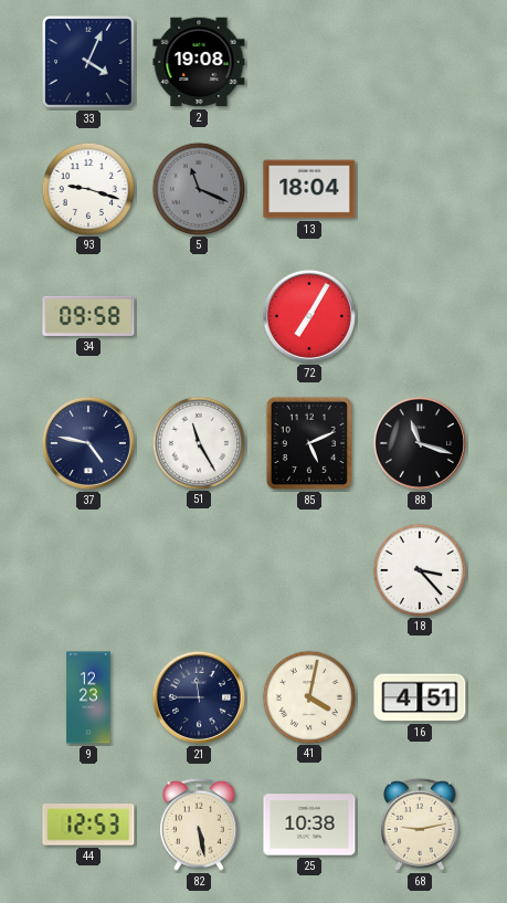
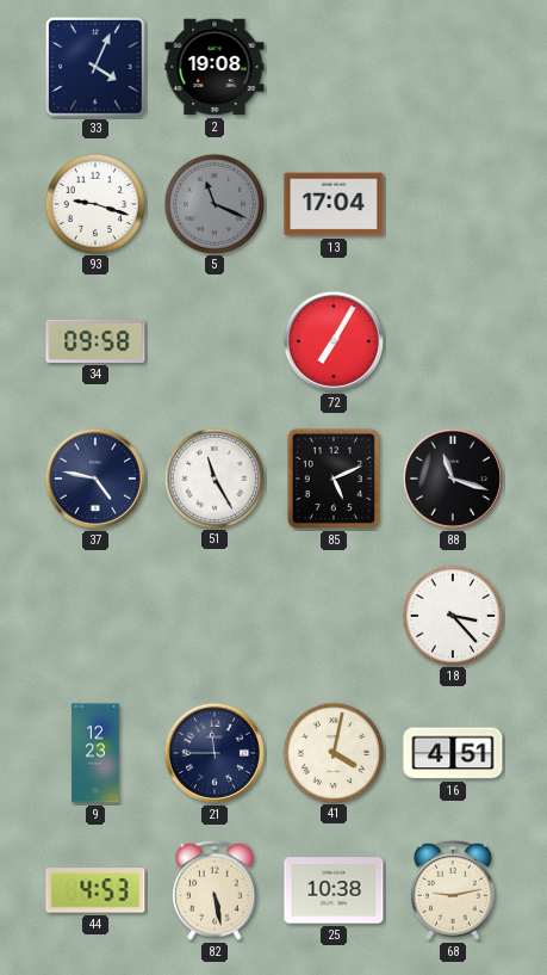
13: 18:04 -> 17:04
44: 12:53 -> 4:53
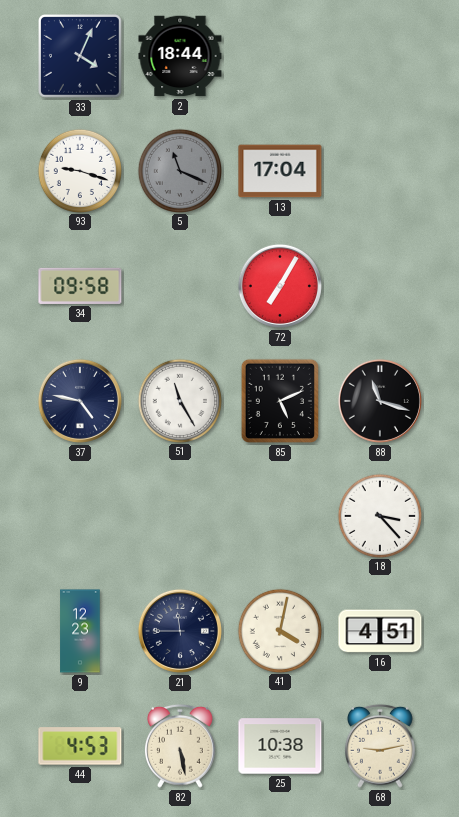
2: 19:08 -> 18:44
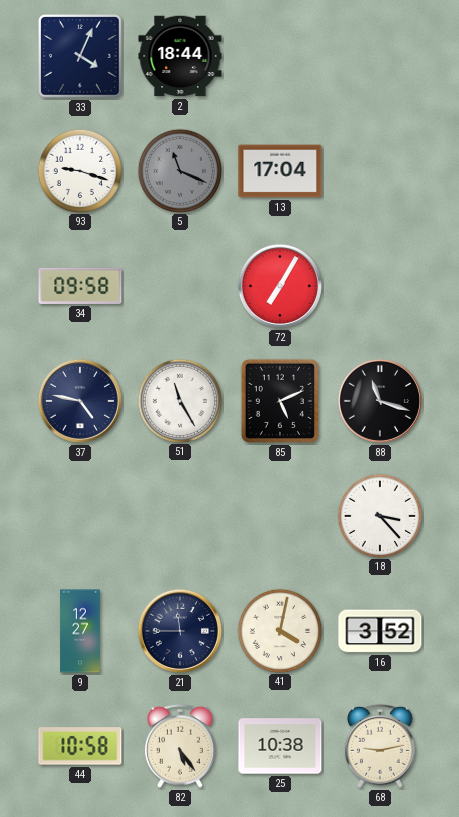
9: 12:23 -> 12:27
16: 4:51 -> 3:52
44: 4:53 -> 10:58
82: 5:28 -> 5:24
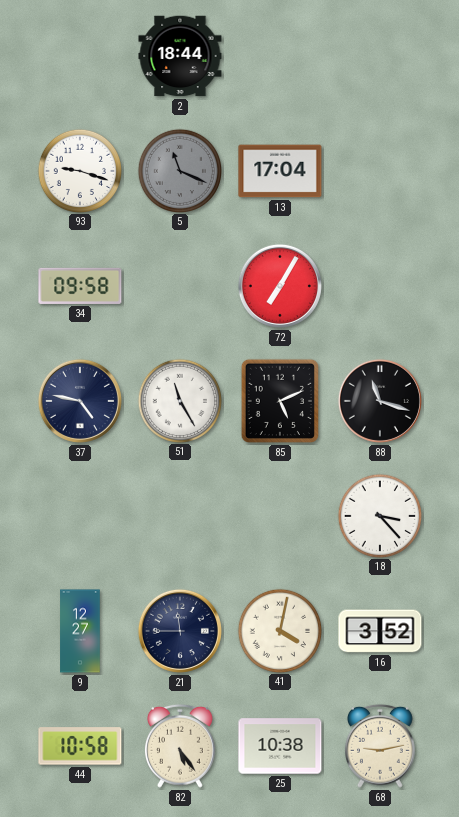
33: 4:04 -> none
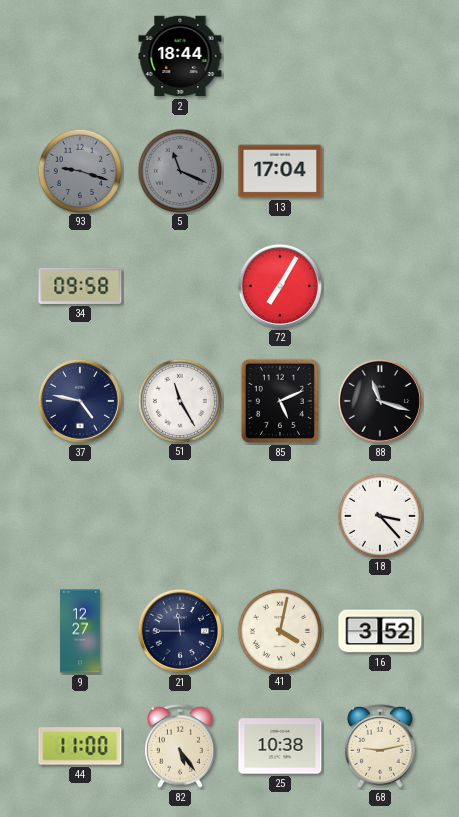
93 dial: white -> grey
44: 10:58 -> 11:00
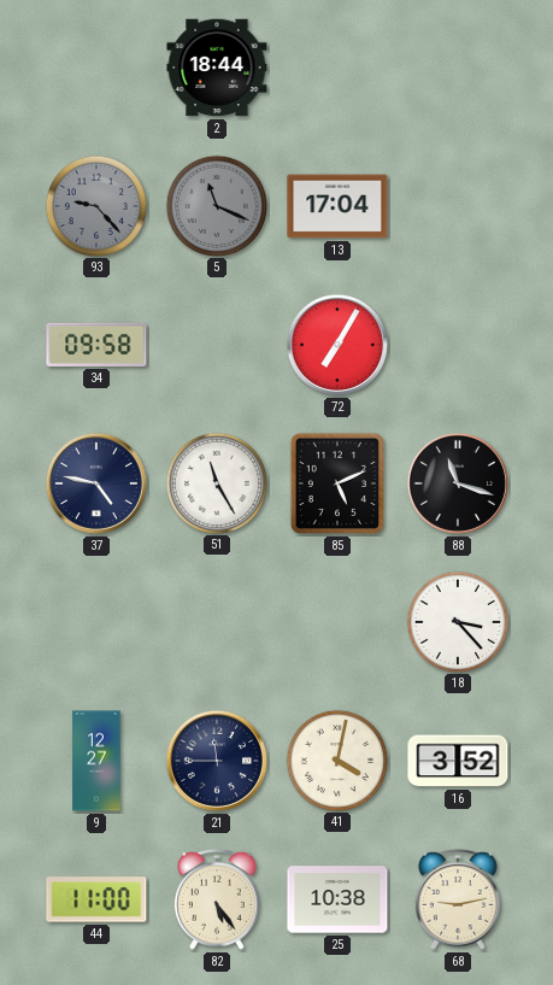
93: 9:18 -> 9:23
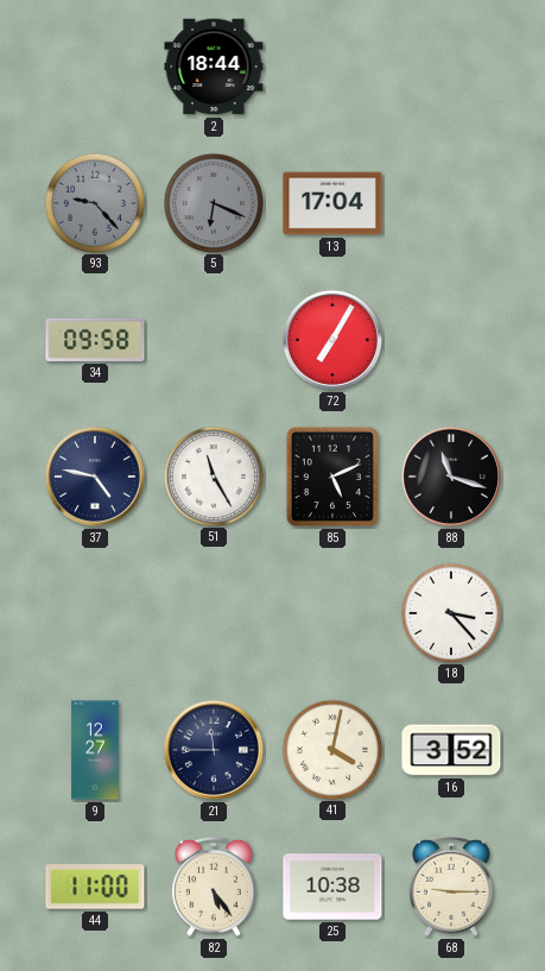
5: 11:19 -> 6:19
68: 9:13 -> 9:15
